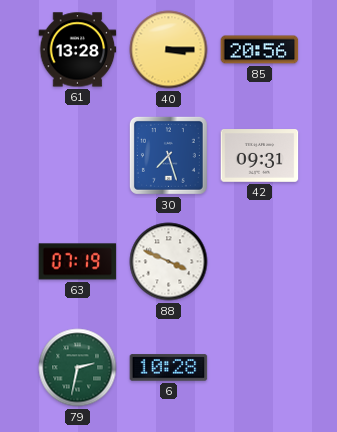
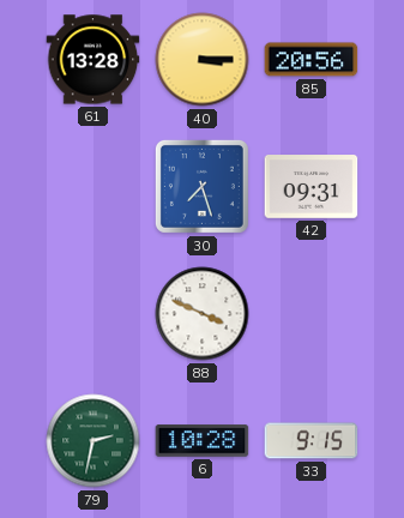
63: 07:19 -> none
33: none -> 9:15
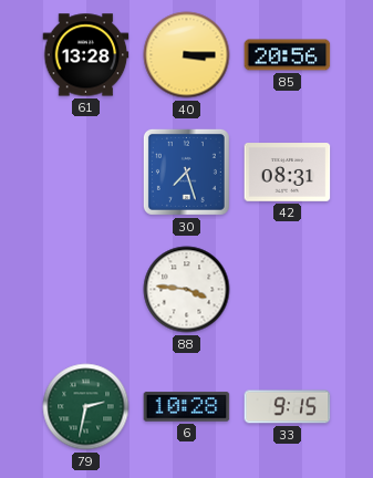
42: 09:31 -> 08:31
88: 3:49 -> 3:46
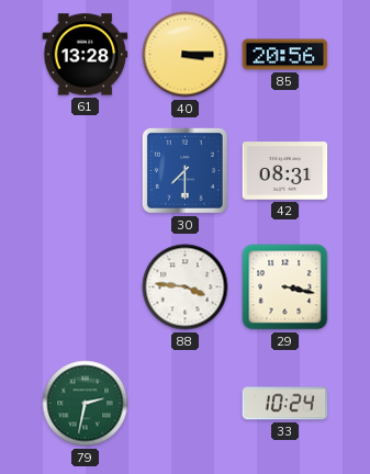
30: 7:27 -> 7:30
29: none -> 3:17
6: 10:28 -> none
33: 9:15 -> 10:24
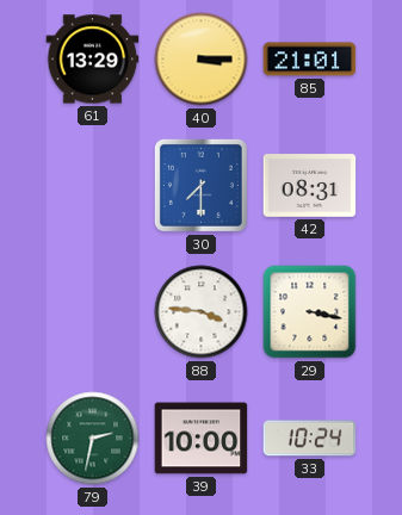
61: 13:28 -> 13:29
85: 20:56 -> 21:01
39: none -> 10:00
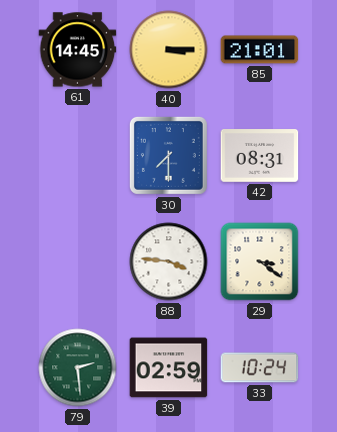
61: 13:29 -> 14:45
29: 3:17 -> 3:21
79: 2:32 -> 2:29
39: 10:00 -> 02:59
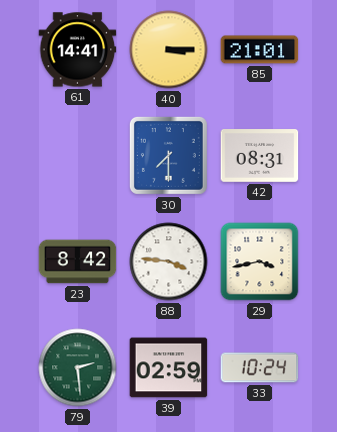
61: 14:45 -> 14:41
23: none -> 8:42
29: 3:21 -> 3:43
